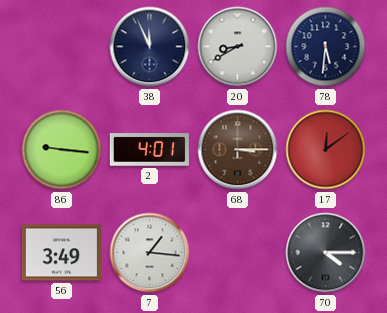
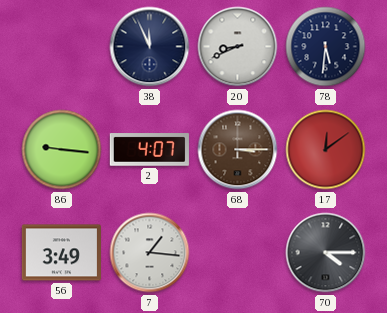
20: 8:40 -> 8:41
2: 4:01 -> 4:07
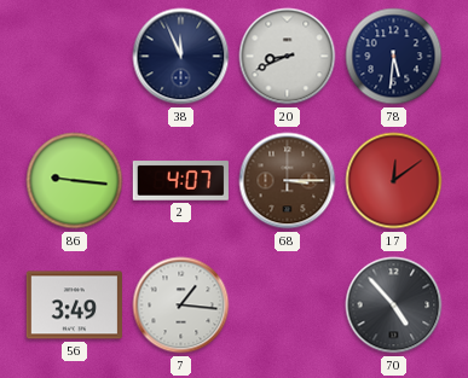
70: 4:15 -> 4:53
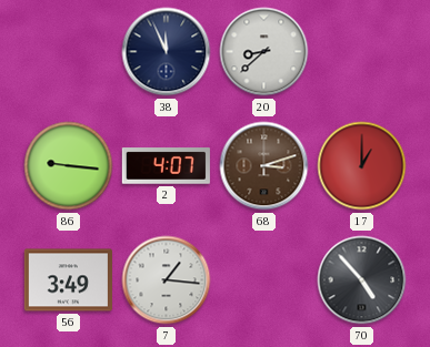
20: 8:41 -> 8:38
78: 5:31 -> none
68: 3:15 -> 3:12
17: 12:09 -> 1:00
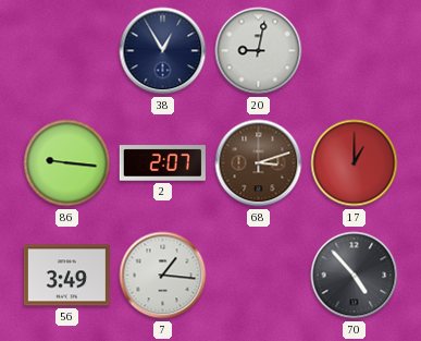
38: 11:56 -> 12:55
20: 8:38 -> 9:02
2: 4:07 -> 2:07
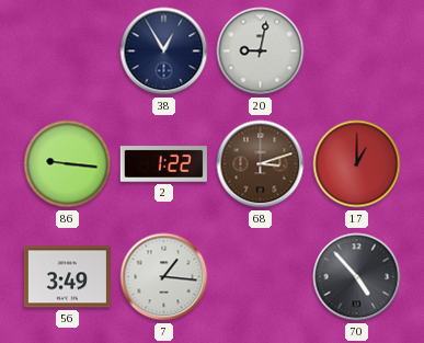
2: 2:07 -> 1:22
